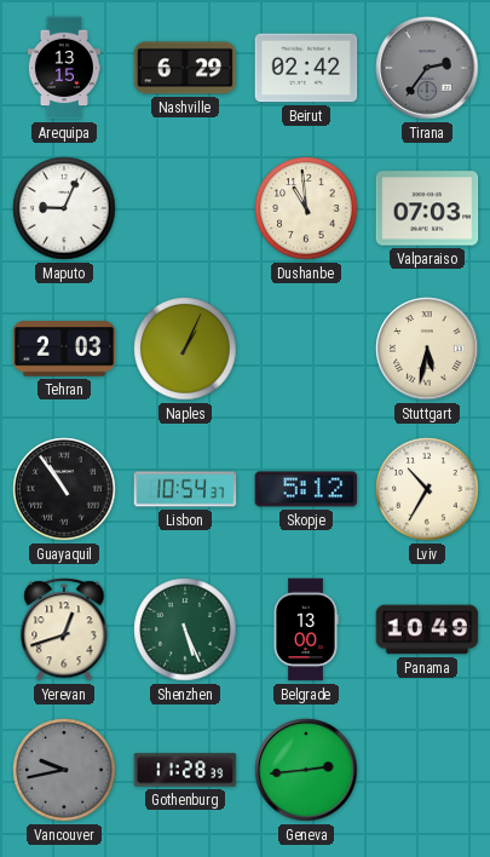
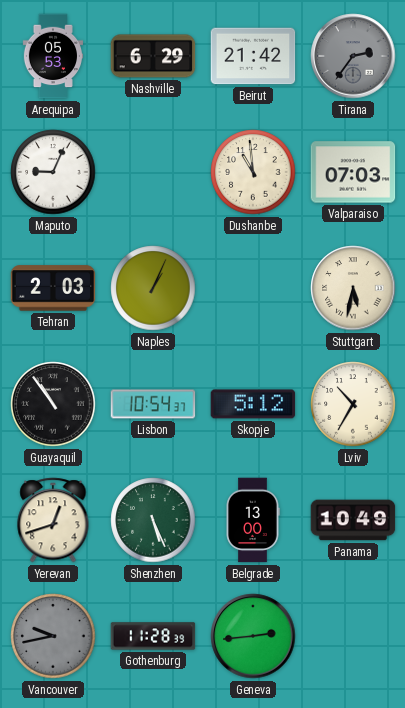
Arequipa: 13:15 -> 05:53
Beirut: 02:42 -> 21:42
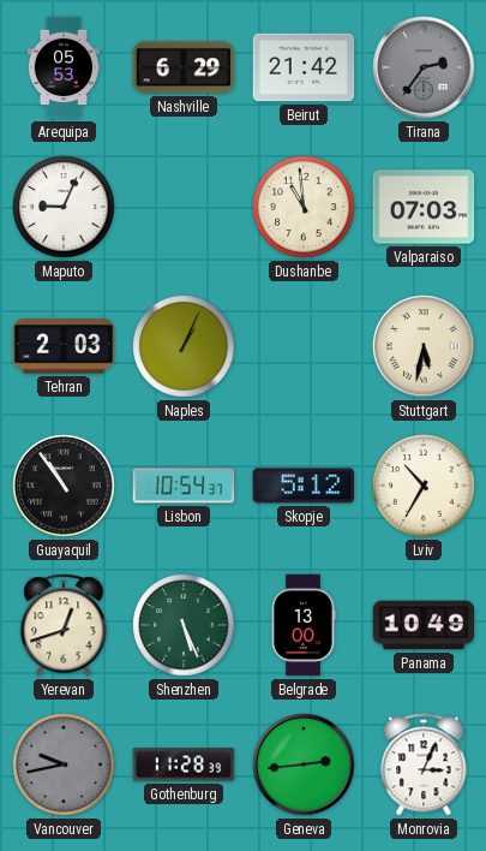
Monrovia: none -> 3:04
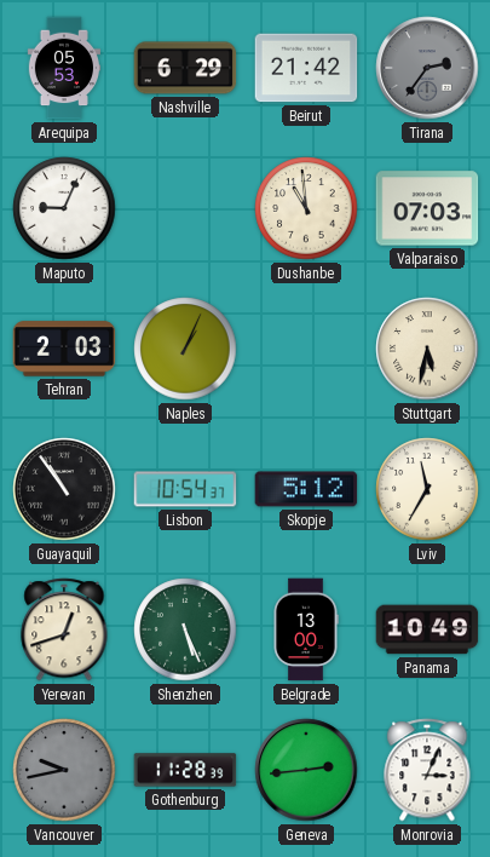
Lviv: 10:35 -> 11:35
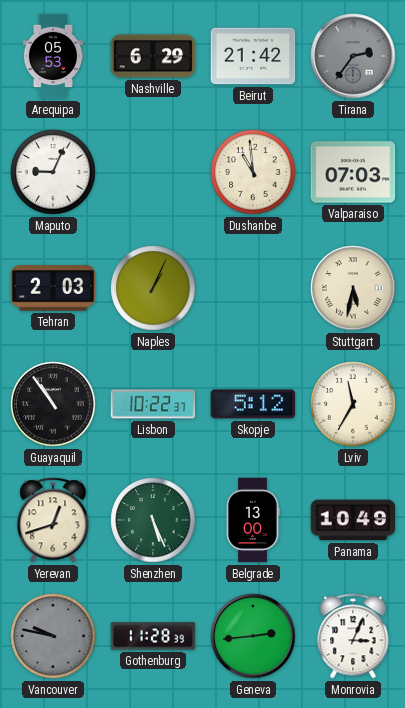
Lisbon: 10:54 -> 10:22
Vancouver: 9:43 -> 9:47
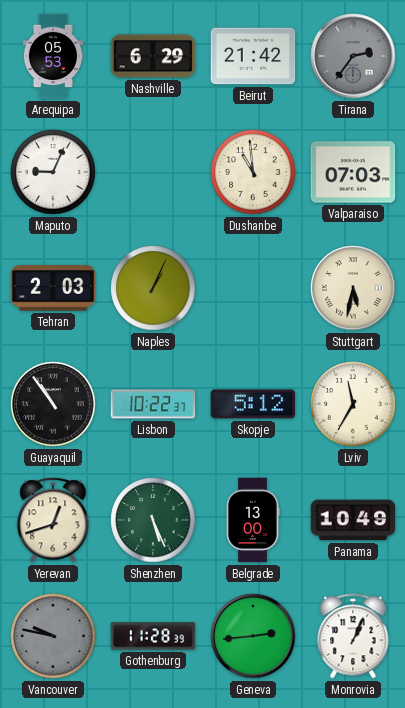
Monrovia: 3:04 -> 1:04
